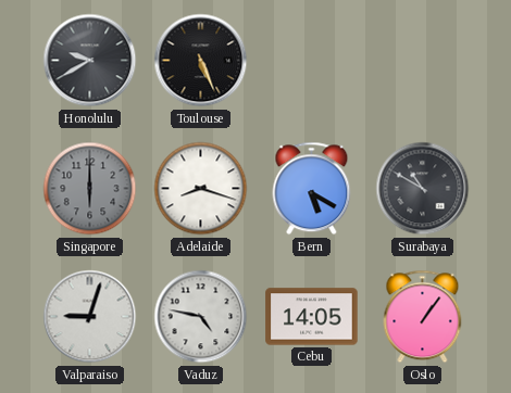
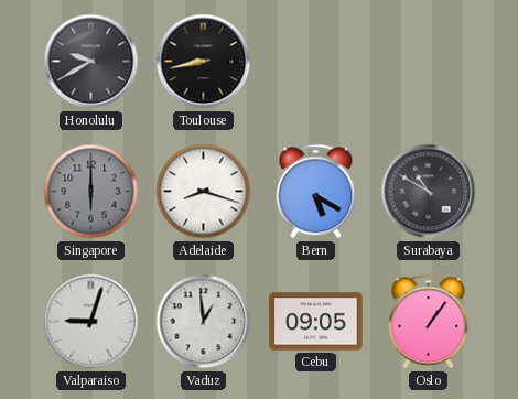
Toulouse: 5:26 -> 8:43
Vaduz: 4:47 -> 12:59
Cebu: 14:05 -> 09:05
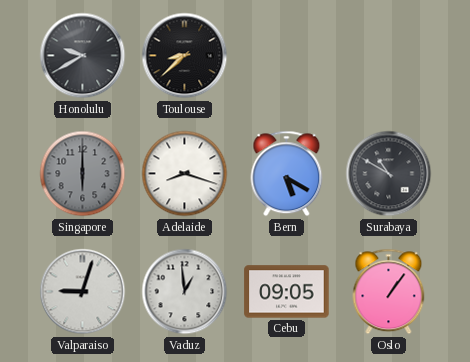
Toulouse: 8:43 -> 8:38
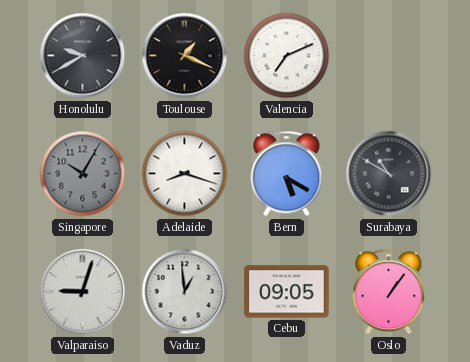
Toulouse: 8:38 -> 1:19
Valencia: none -> 7:11
Singapore: 6:00 -> 10:05
